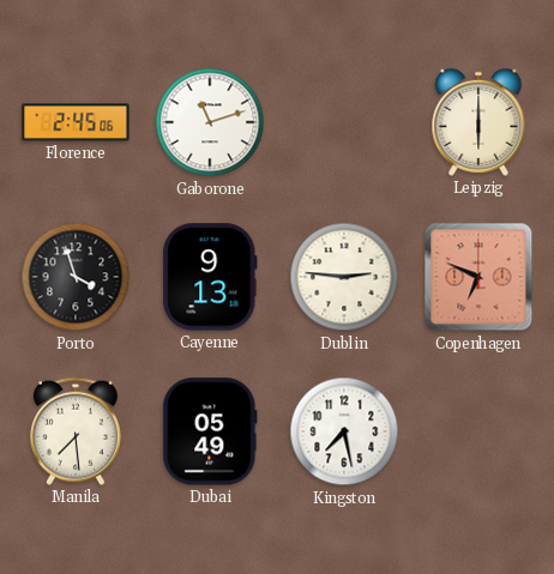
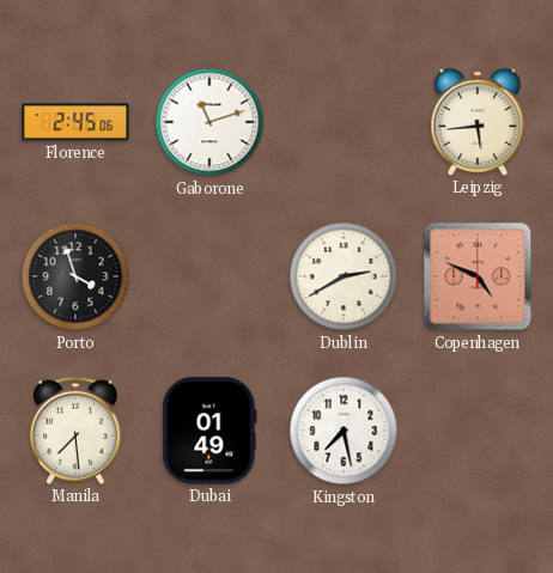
Leipzig: 6:00 -> 5:44
Cayenne: 9:13 -> none
Dublin: 2:46 -> 2:40
Copenhagen: 6:49 -> 4:49
Dubai: 05:49 -> 01:49
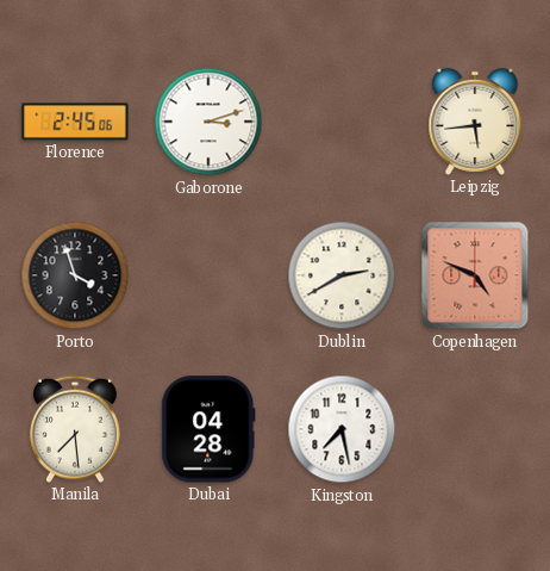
Gaborone: 11:12 -> 3:12
Dubai: 01:49 -> 04:28
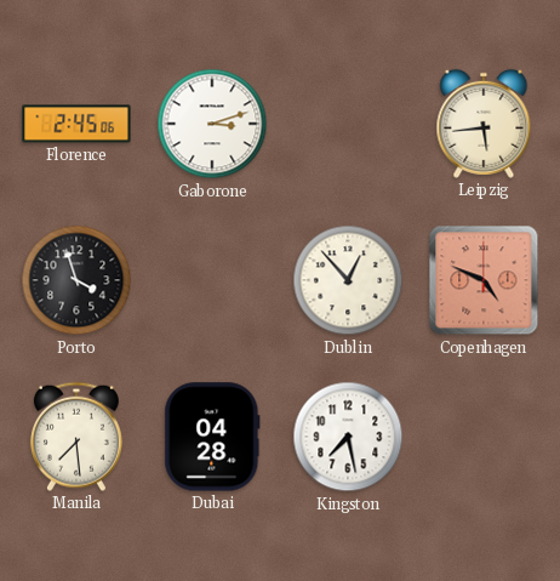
Dublin: 2:40 -> 12:53
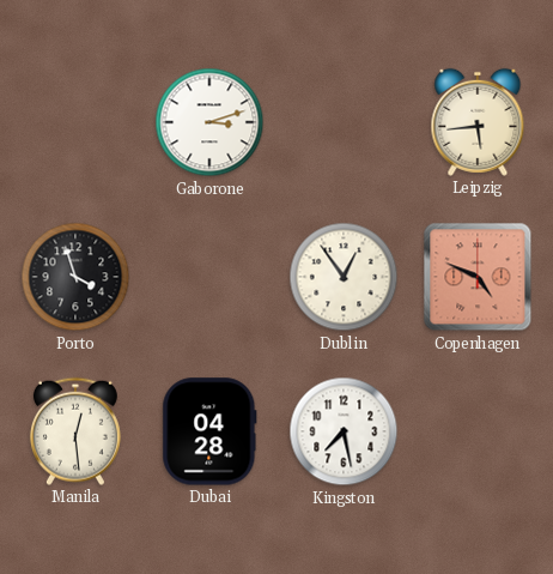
Florence: 2:45 -> none
Dublin: 12:53 -> 12:54
Manila: 7:29 -> 12:29
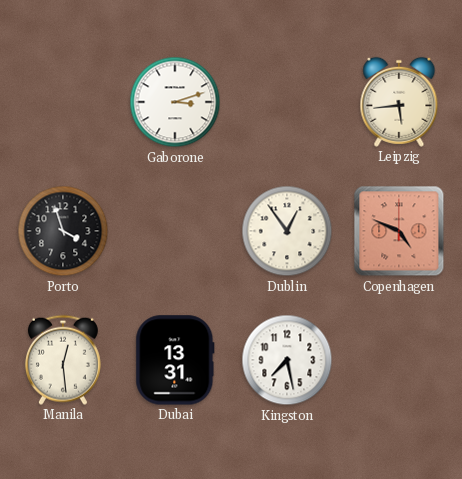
Dubai: 04:28 -> 13:31
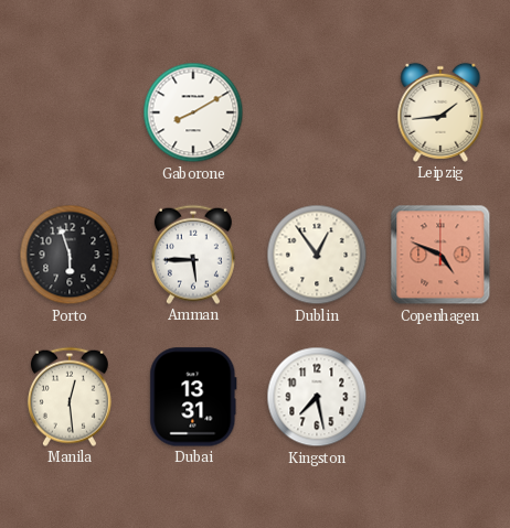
Gaborone: 3:12 -> 8:10
Leipzig: 5:44 -> 1:44
Porto: 3:57 -> 5:57
Amman: none -> 5:45
